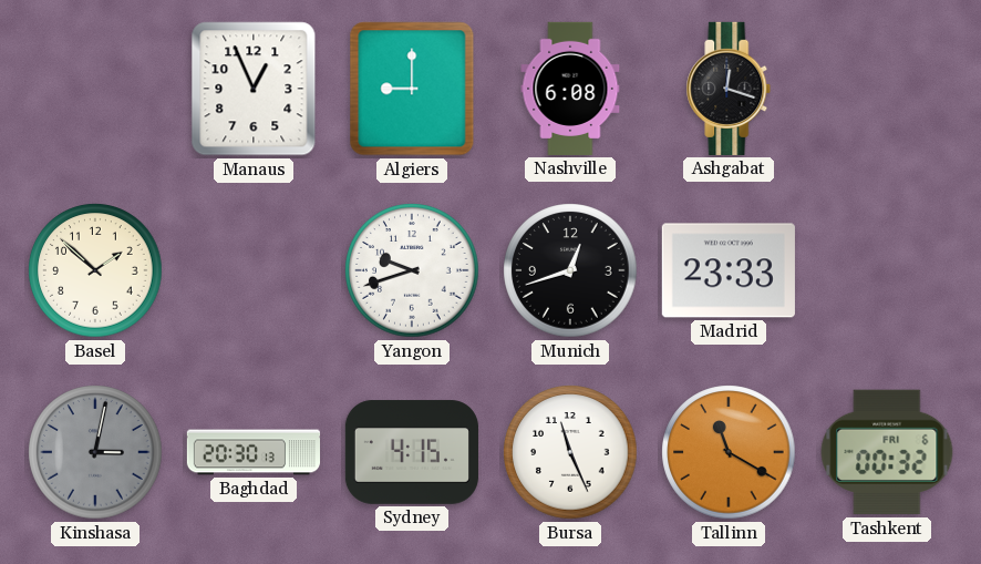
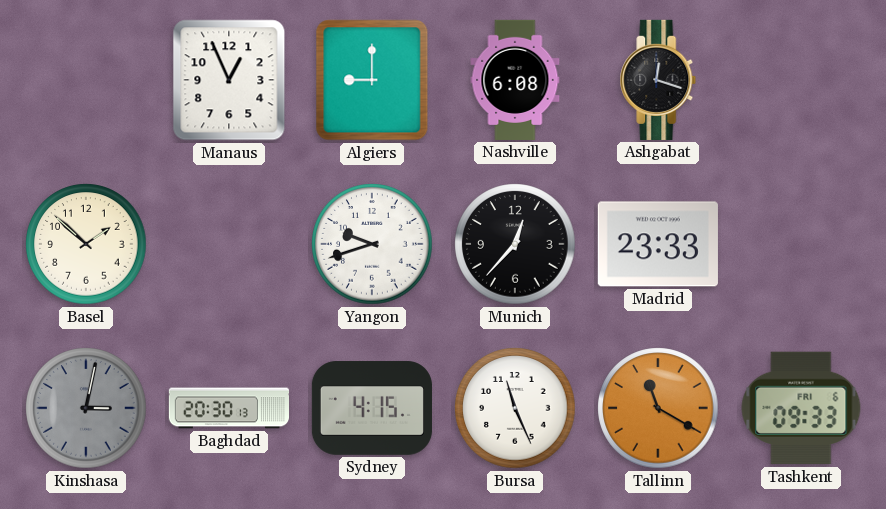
Munich: 12:42 -> 12:37
Tashkent: 00:32 -> 09:33
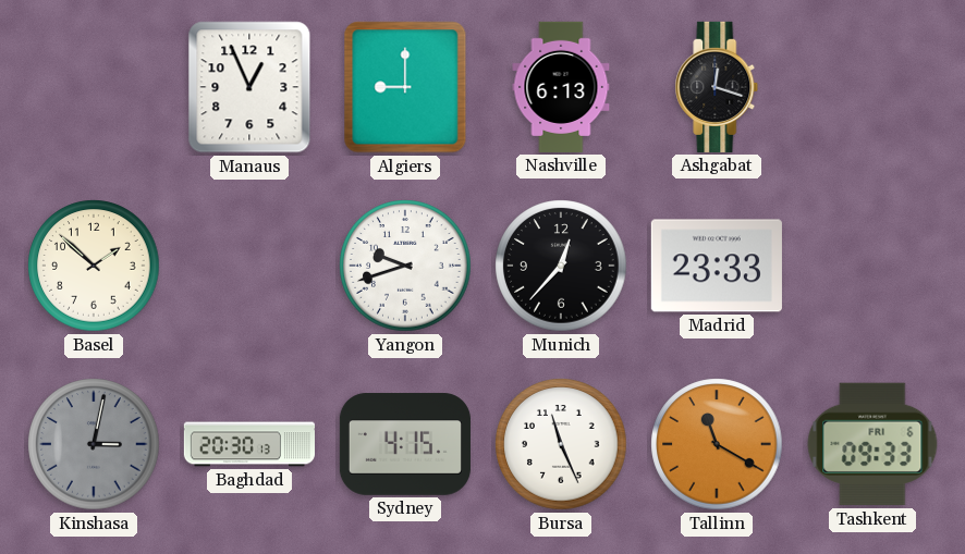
Nashville: 6:08 -> 6:13
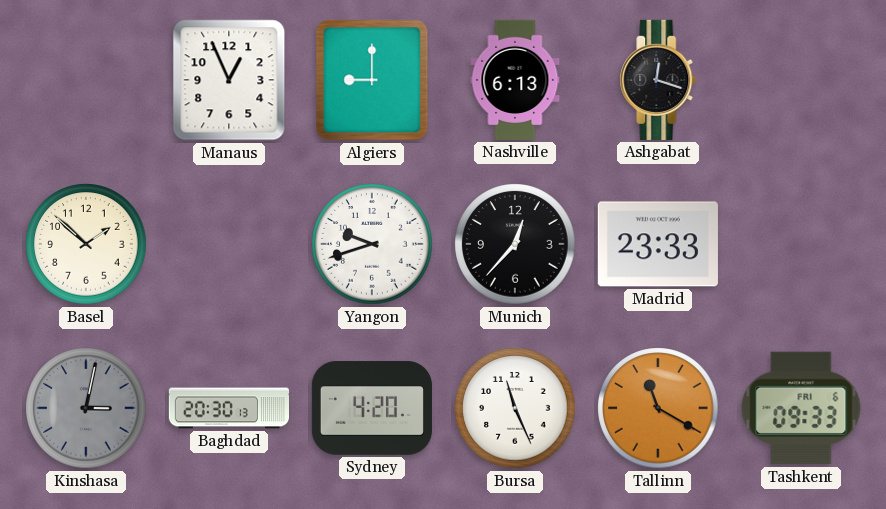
Sydney: 4:15 -> 4:20
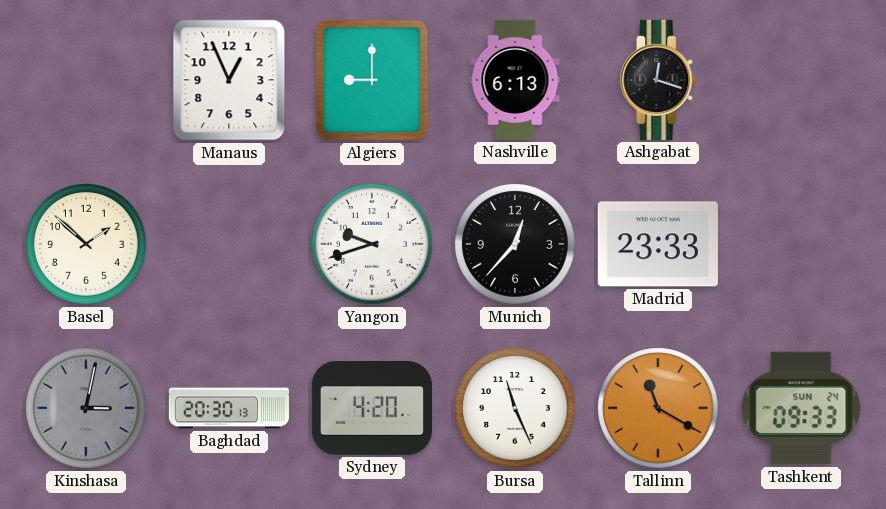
Tashkent date: FRI 6 -> SUN 24
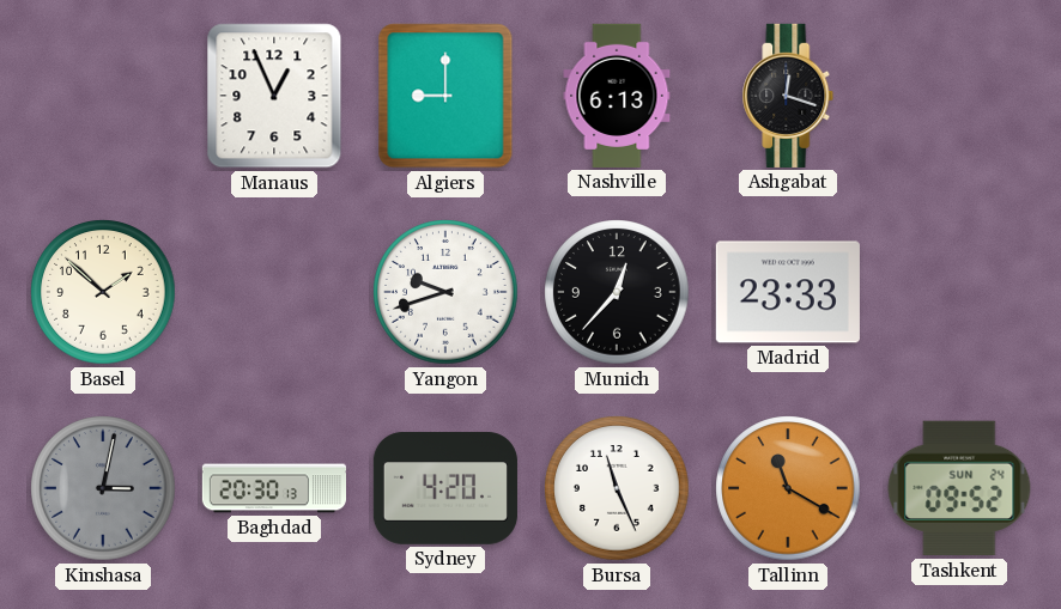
Tashkent: 09:33 -> 09:52
